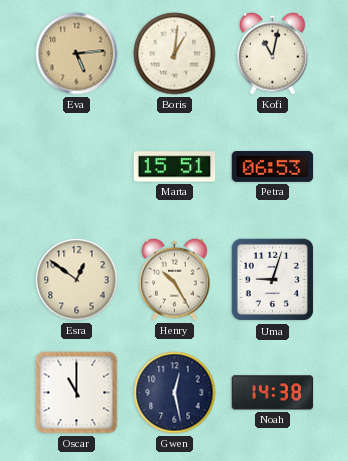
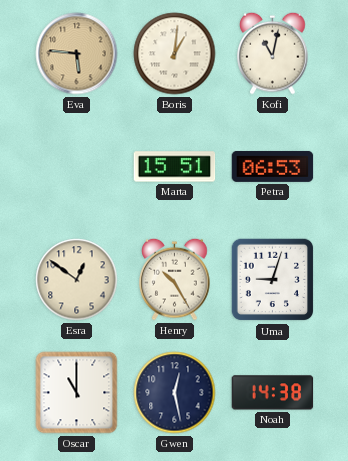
Eva: 5:14 -> 5:46
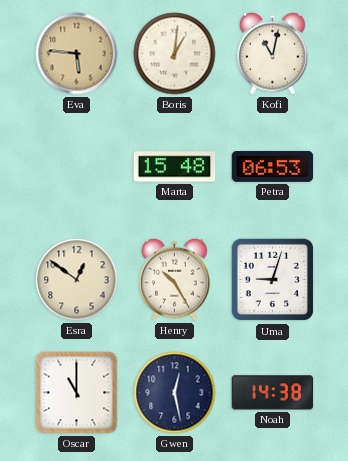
Marta: 15:51 -> 15:48
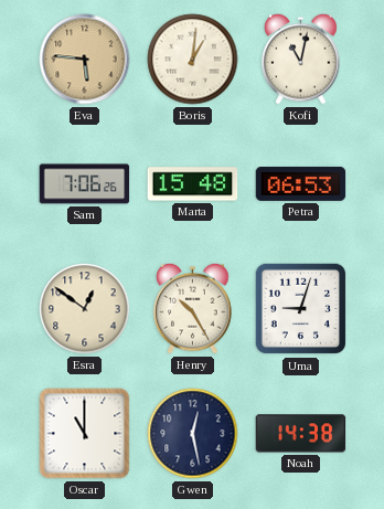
Sam: none -> 7:06
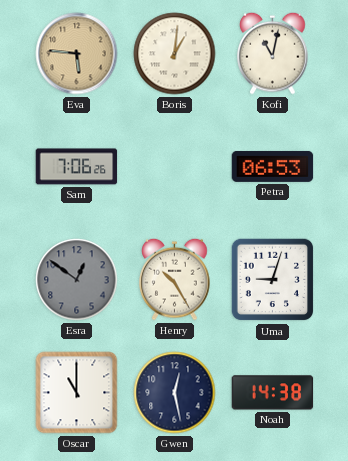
Marta: 15:48 -> none
Esra dial: cream -> grey
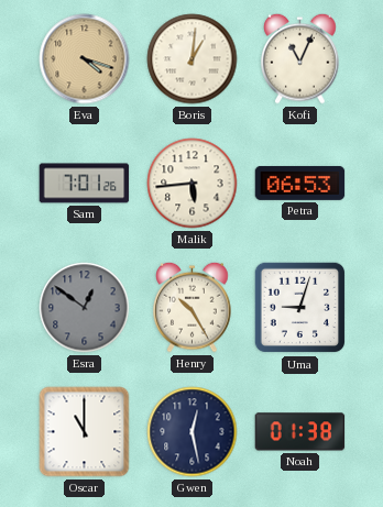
Eva: 5:46 -> 4:18
Kofi: 11:02 -> 11:04
Sam: 7:06 -> 7:01
Malik: none -> 5:44
Noah: 14:38 -> 01:38
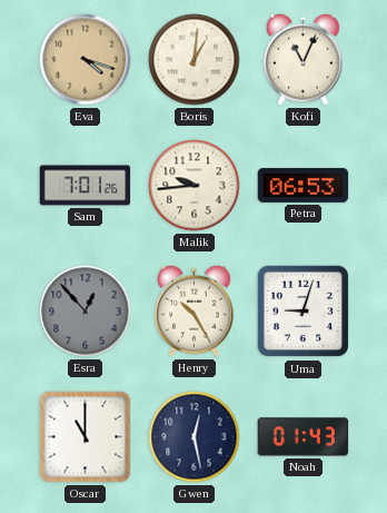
Malik: 5:44 -> 9:44
Esra: 12:51 -> 12:53
Noah: 01:38 -> 01:43
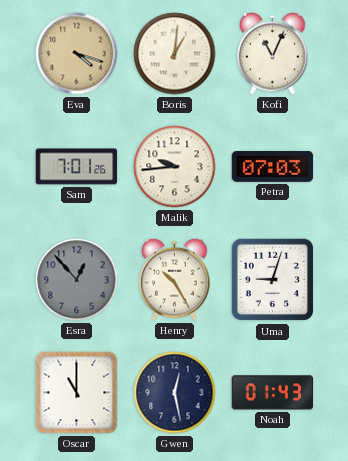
Petra: 06:53 -> 07:03
